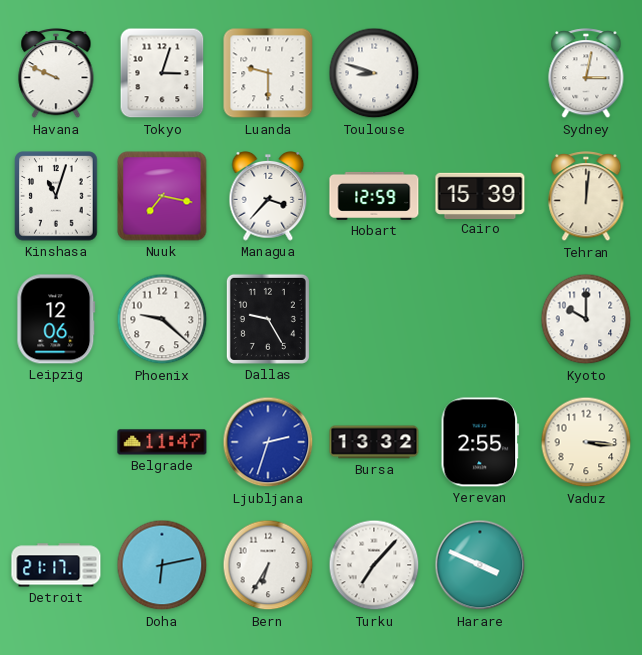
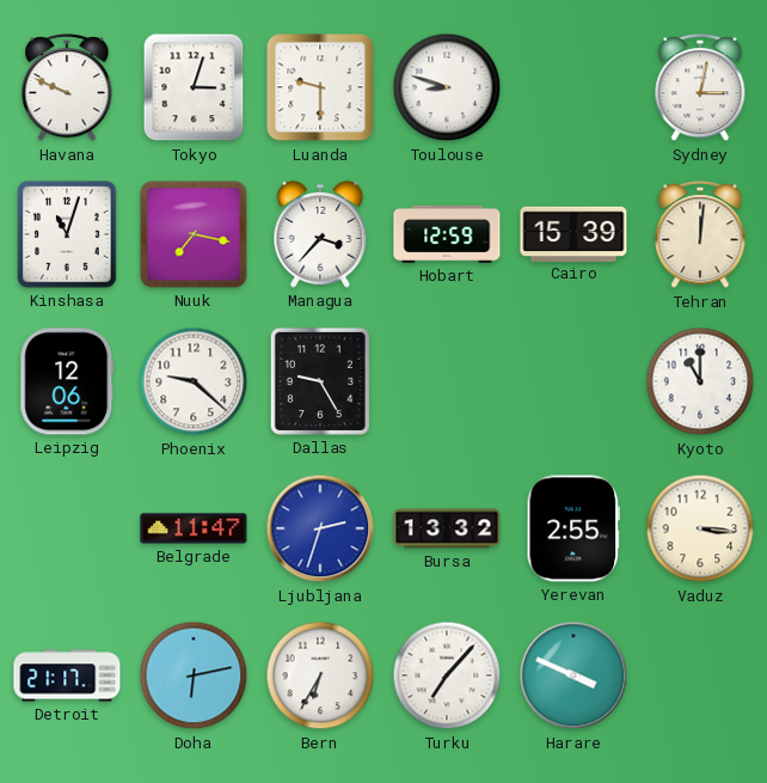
Kyoto: 10:00 -> 11:00
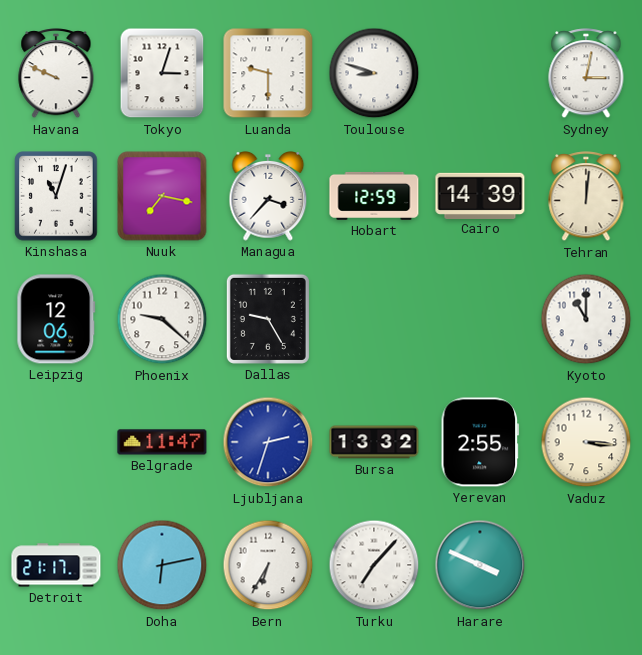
Cairo: 15:39 -> 14:39
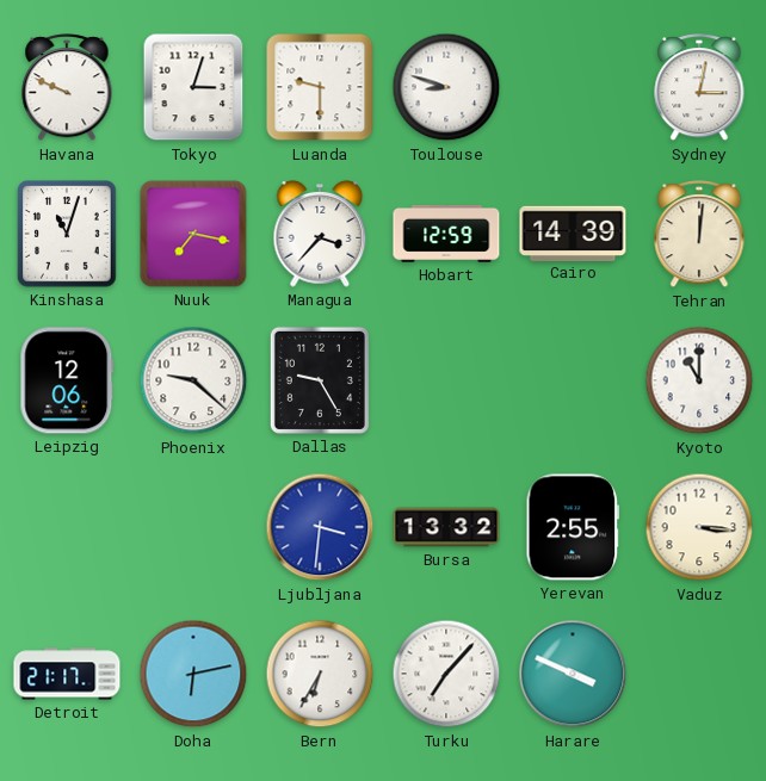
Belgrade: 11:47 -> none
Ljubljana: 2:33 -> 3:31
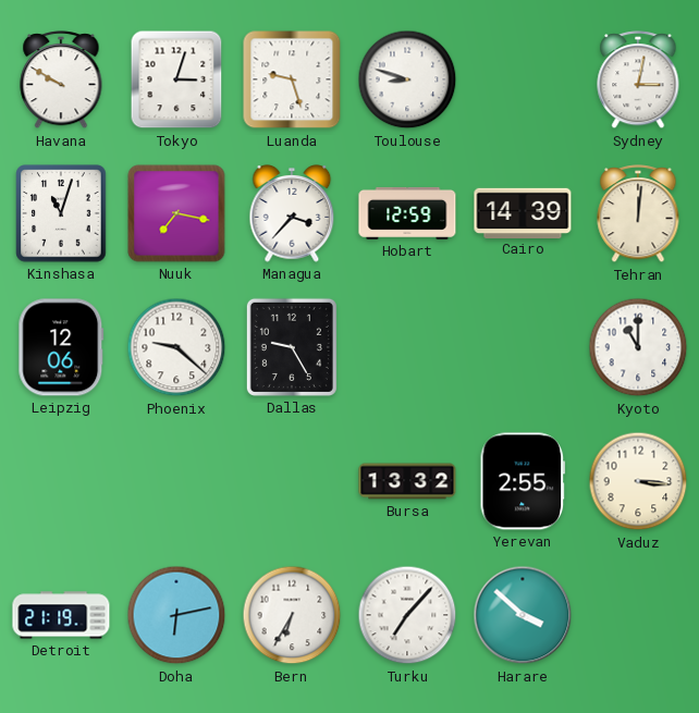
Havana: 9:49 -> 9:50
Luanda: 9:30 -> 9:27
Ljubljana: 3:31 -> none
Detroit: 21:17 -> 21:19
Harare: 3:49 -> 3:52
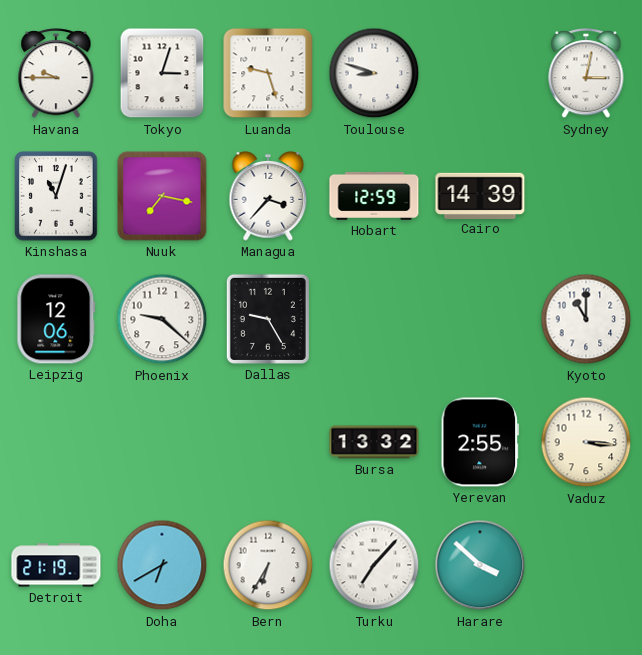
Havana: 9:50 -> 9:45
Tehran: 12:01 -> none
Doha: 6:13 -> 6:40
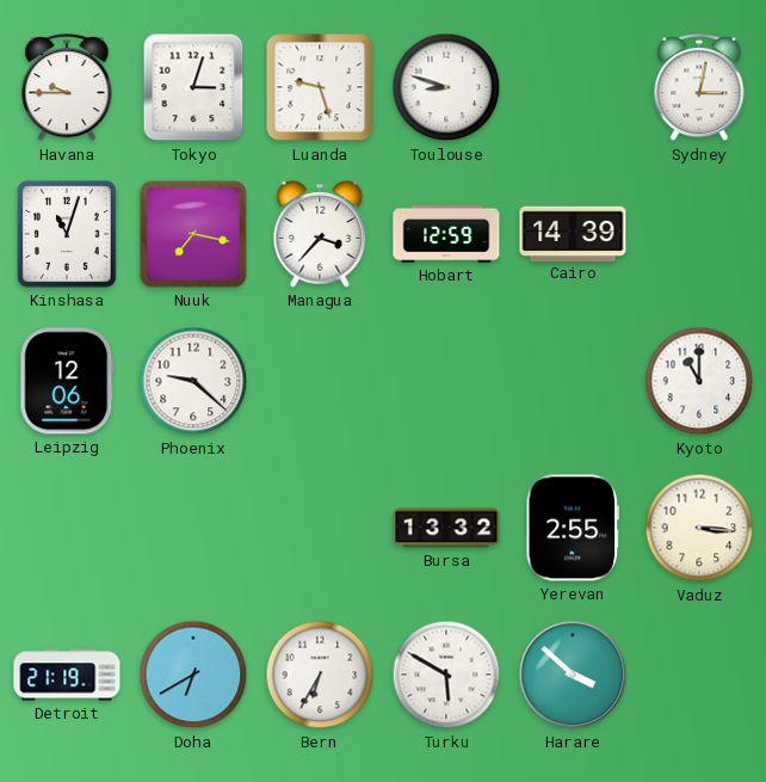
Dallas: 9:25 -> none
Turku: 7:07 -> 5:50
